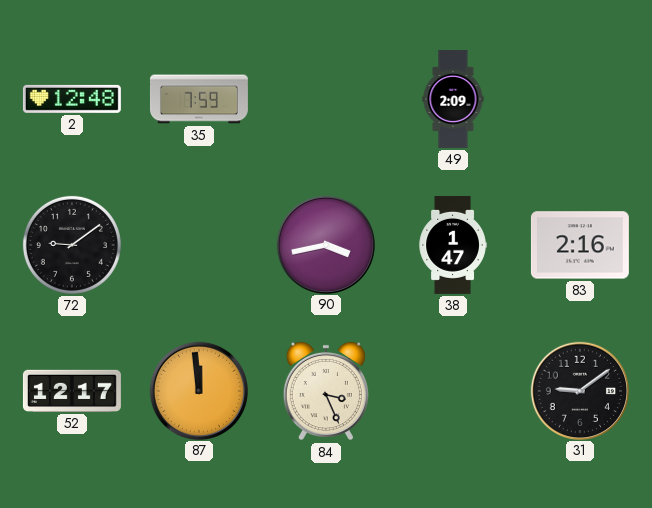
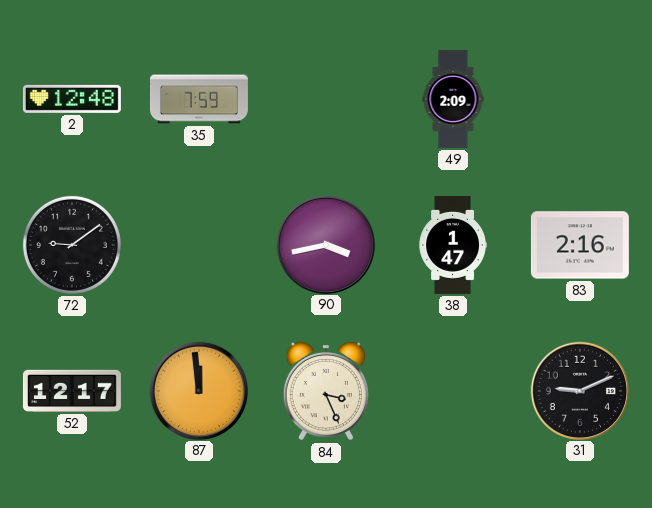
31: 9:09 -> 9:11
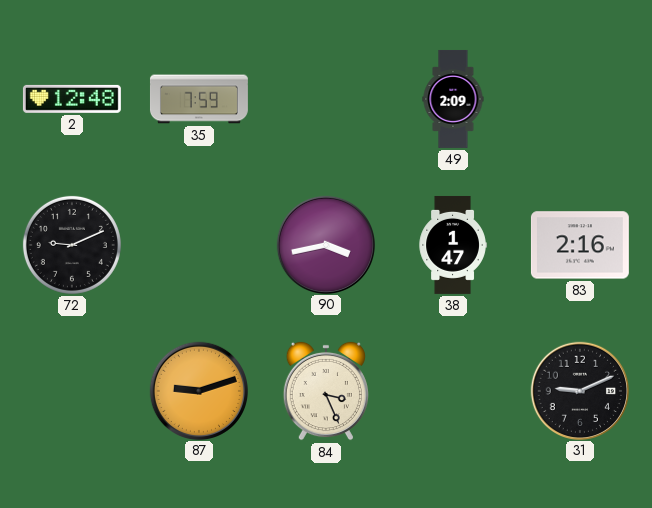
72: 9:09 -> 9:11
52: 12:17 -> none
87: 11:59 -> 9:12
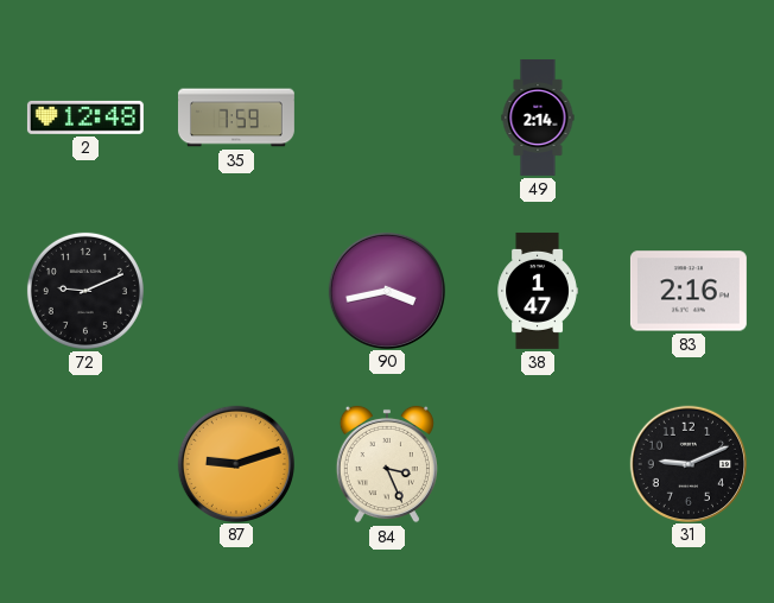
49: 2:09 -> 2:14
